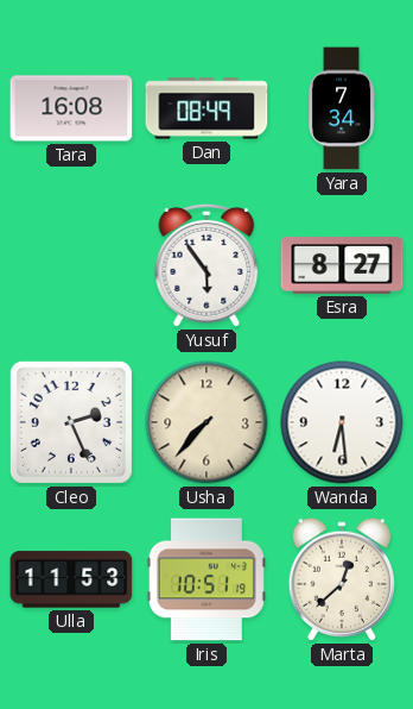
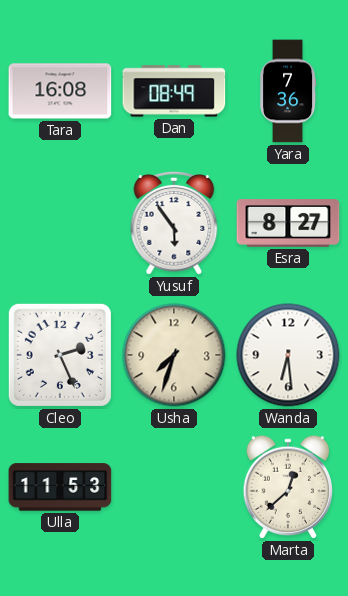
Yara: 7:34 -> 7:36
Usha: 7:37 -> 7:33
Iris: 10:51 -> none
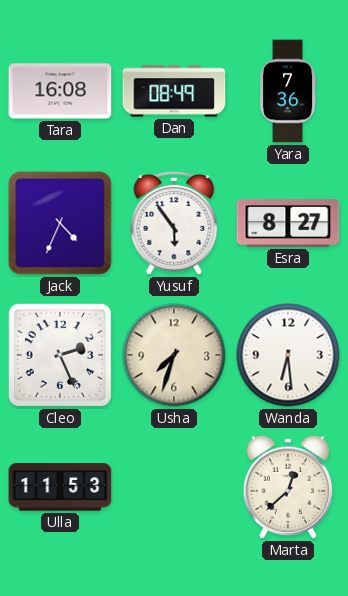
Jack: none -> 4:34
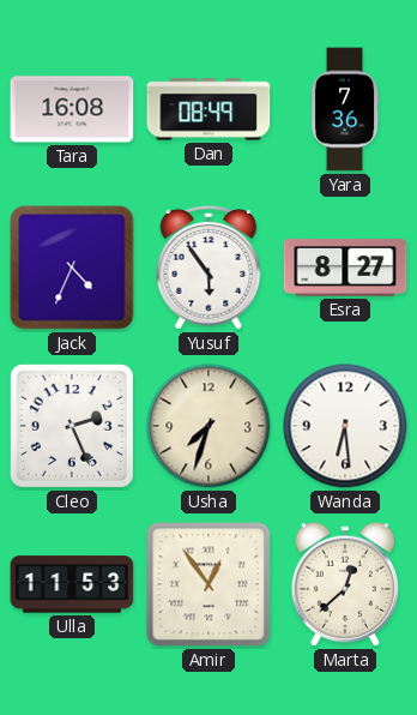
Amir: none -> 12:54
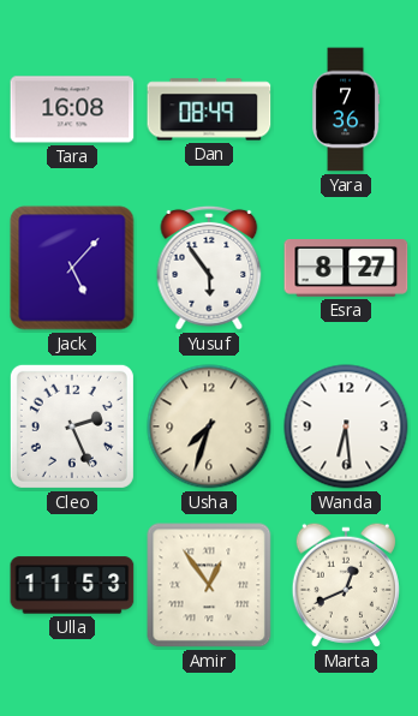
Jack: 4:34 -> 5:07
Marta: 12:38 -> 12:41
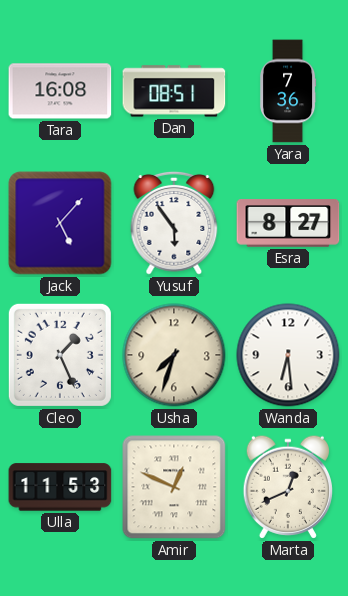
Dan: 08:49 -> 08:51
Cleo: 2:26 -> 1:26
Amir: 12:54 -> 12:49
